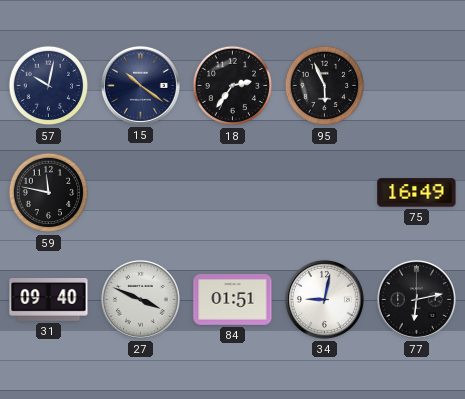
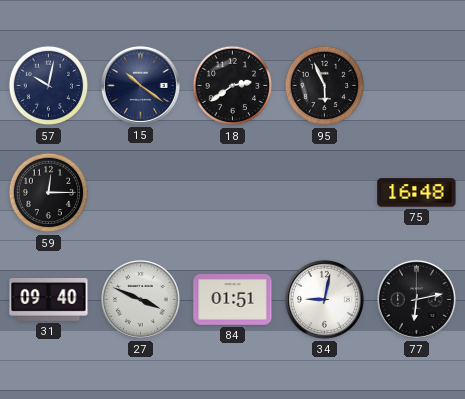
18: 2:36 -> 2:39
59: 11:47 -> 12:15
75: 16:49 -> 16:48
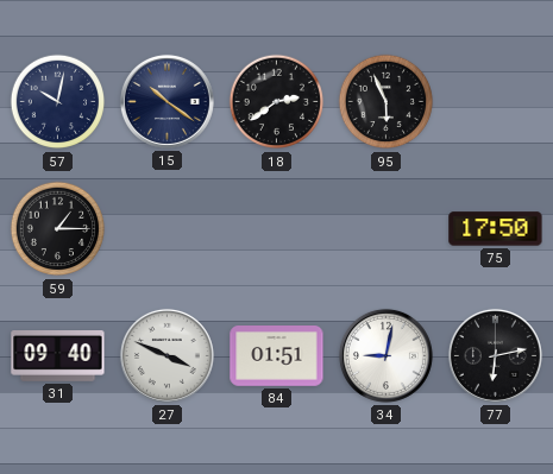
59: 12:15 -> 1:15
75: 16:48 -> 17:50
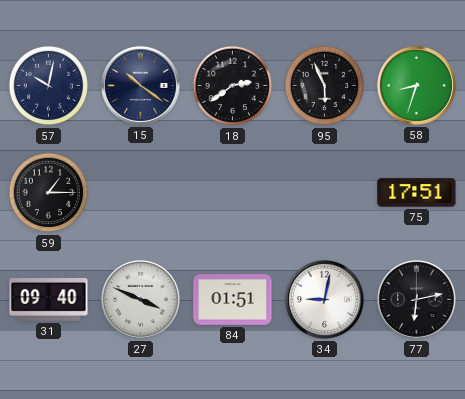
58: none -> 8:33
75: 17:50 -> 17:51
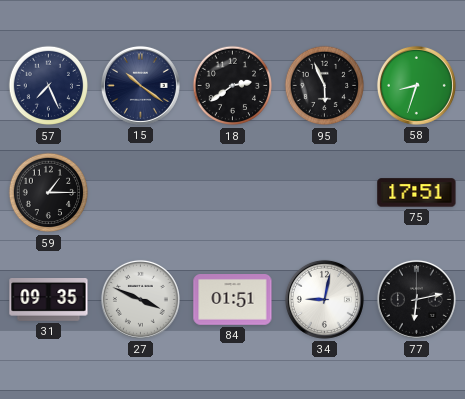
57: 10:02 -> 7:26
31: 09:40 -> 09:35
